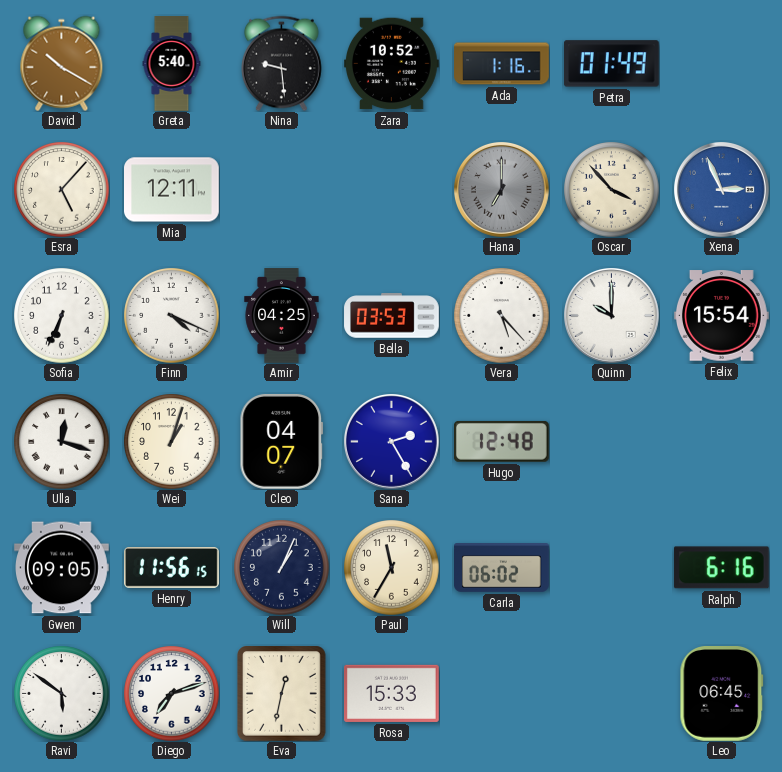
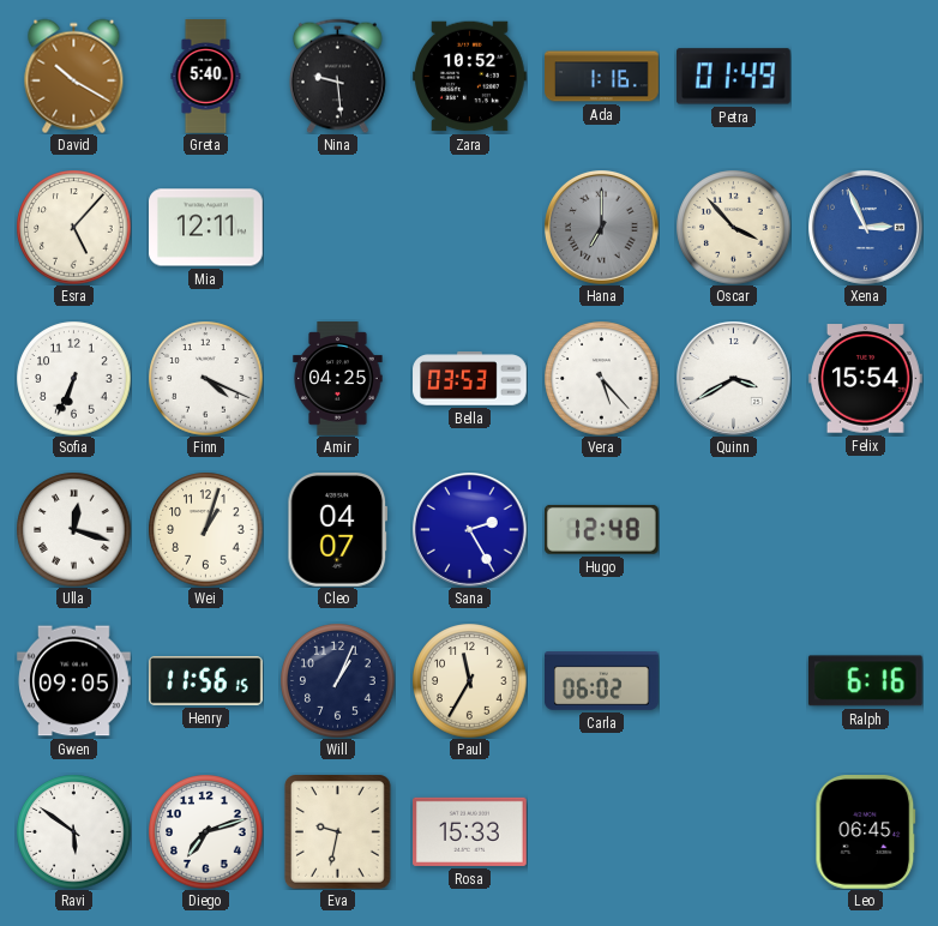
Quinn: 10:00 -> 3:40
Eva: 12:32 -> 9:32
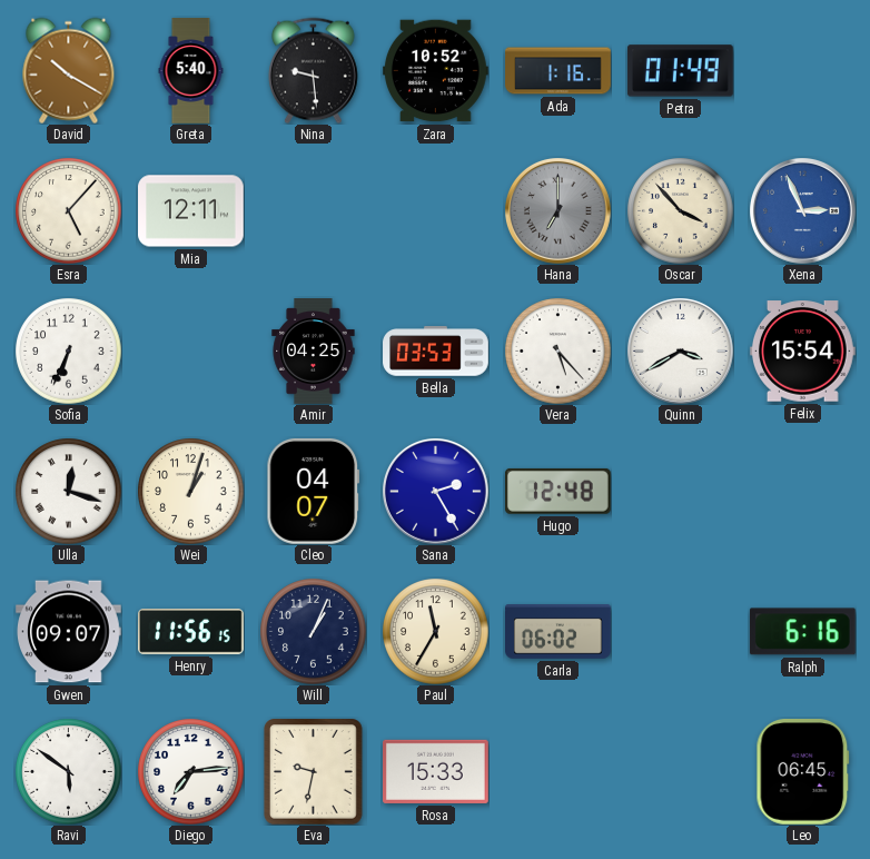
Finn: 4:19 -> none
Gwen: 09:05 -> 09:07
Diego: 7:12 -> 7:14
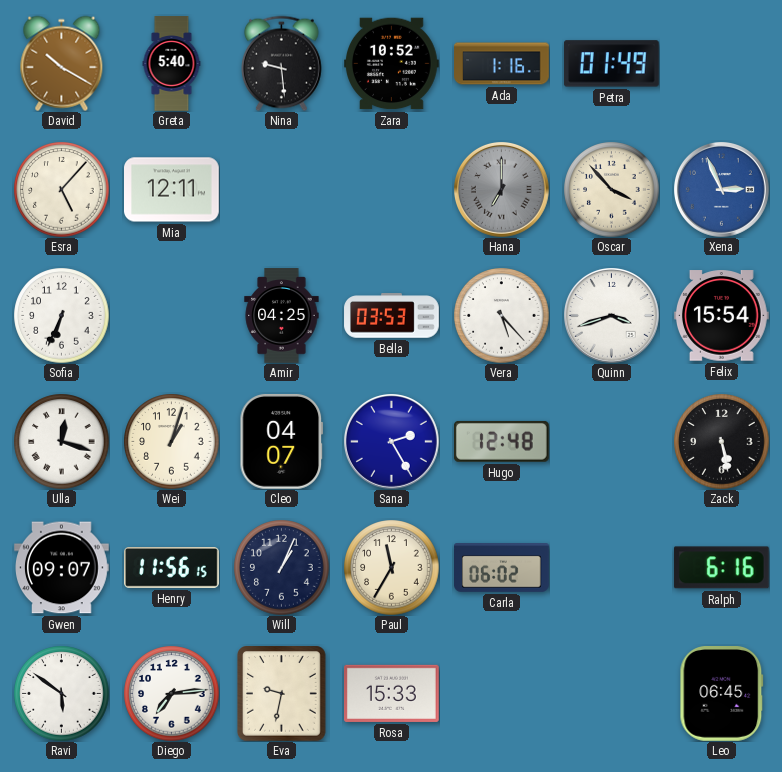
Quinn: 3:40 -> 3:42
Zack: none -> 5:28
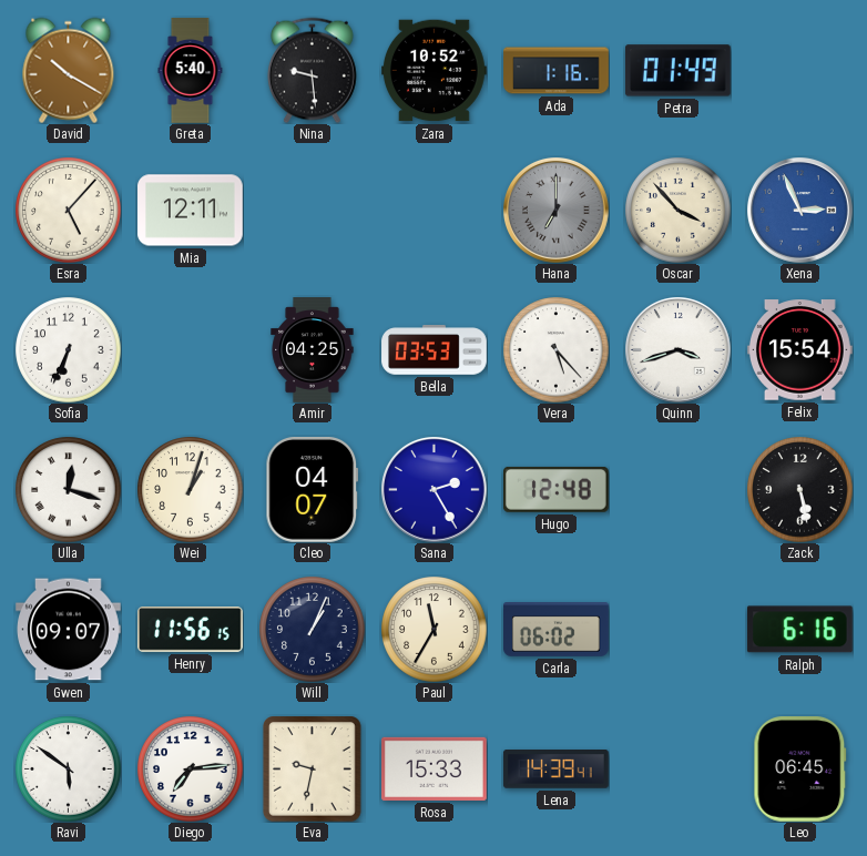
Lena: none -> 14:39
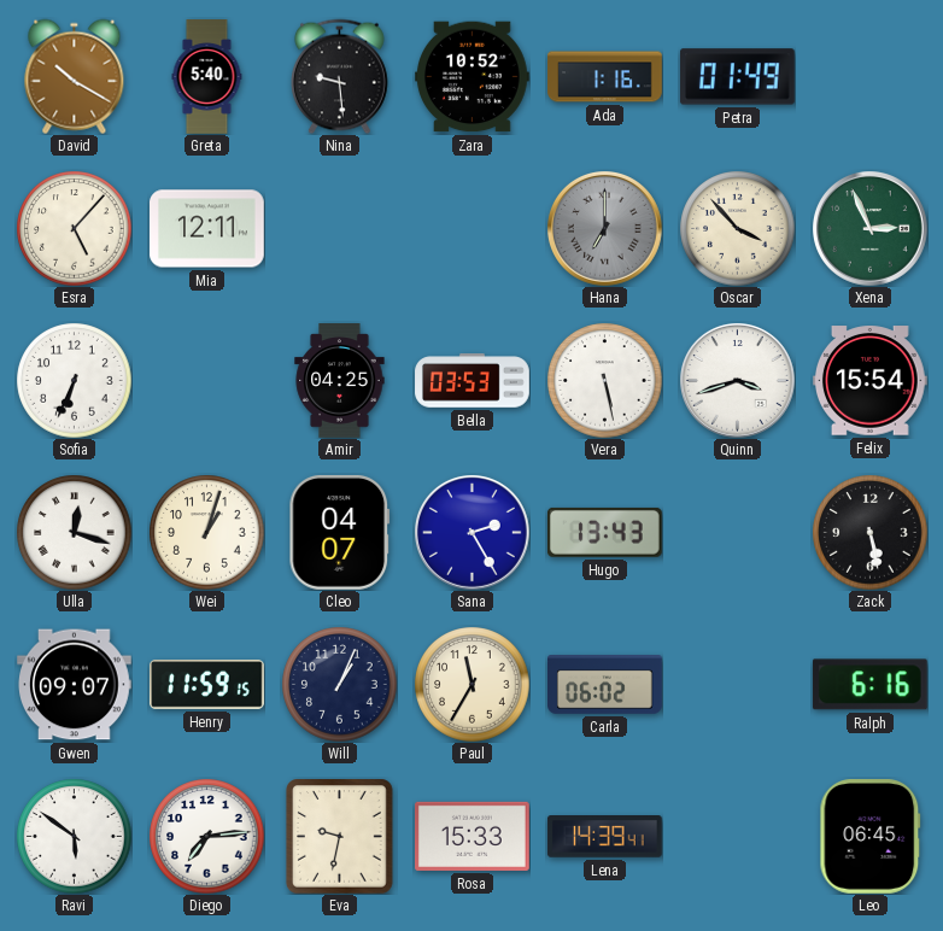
Xena dial: blue -> green
Vera: 5:23 -> 5:28
Hugo: 12:48 -> 13:43
Henry: 11:56 -> 11:59
